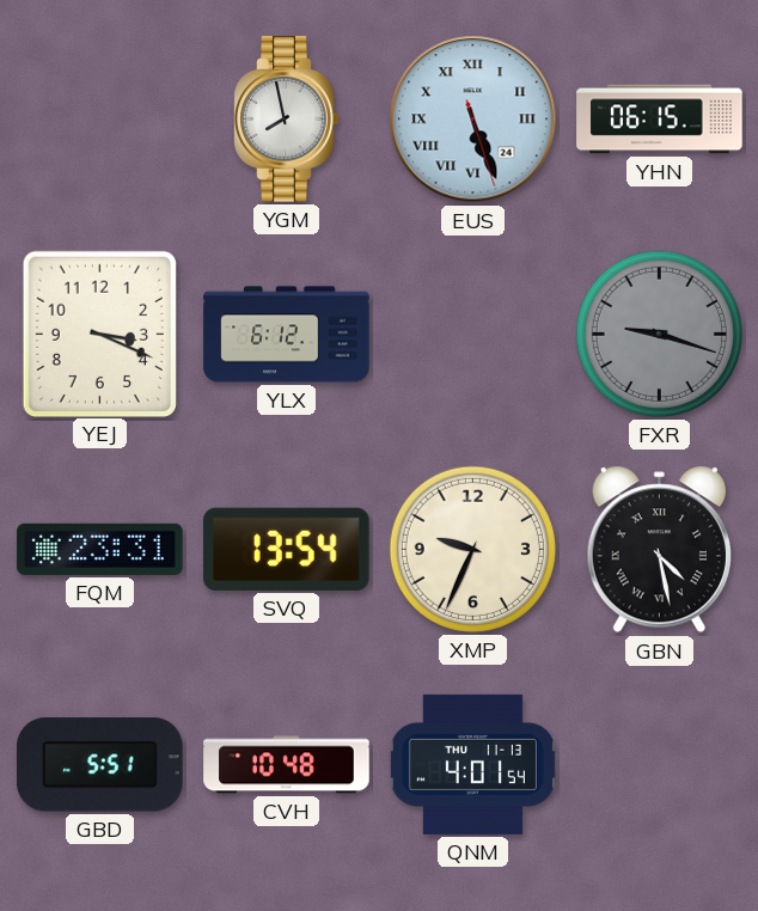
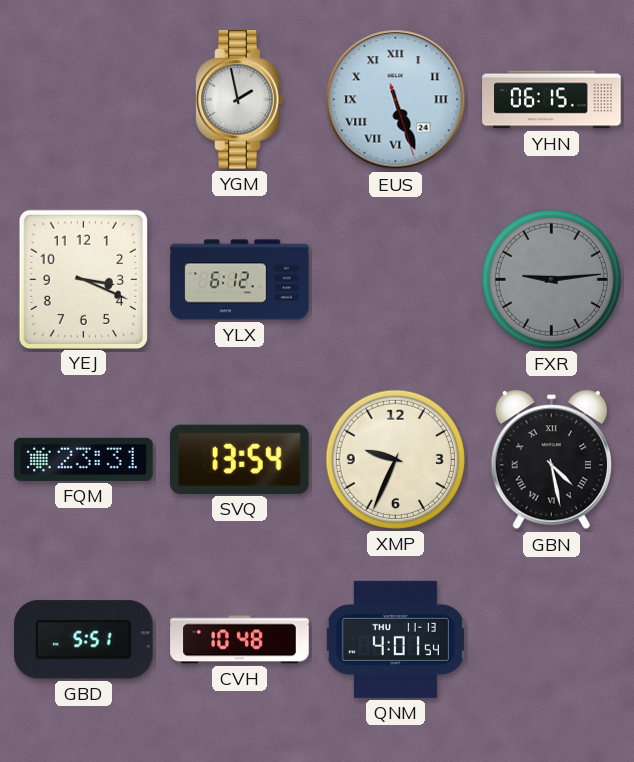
YGM: 7:58 -> 1:58
FXR: 9:18 -> 9:14
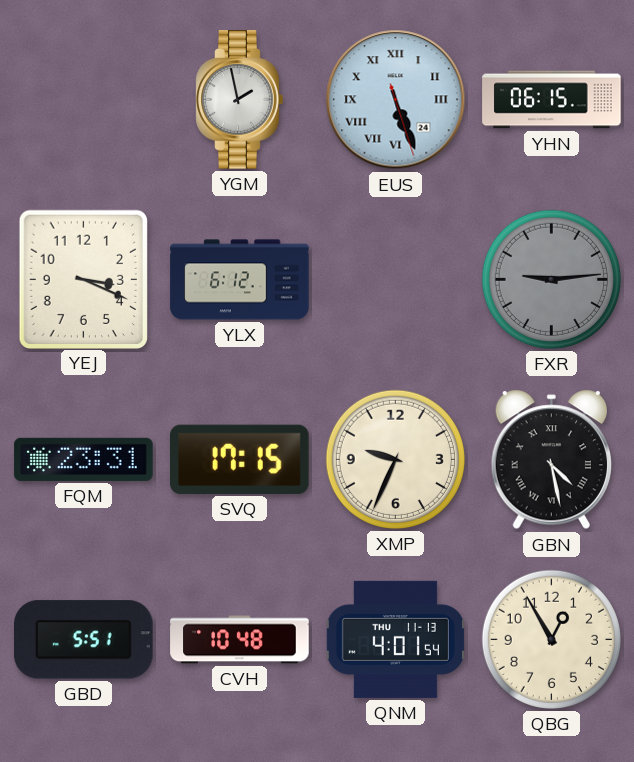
SVQ: 13:54 -> 17:15
QBG: none -> 12:55
